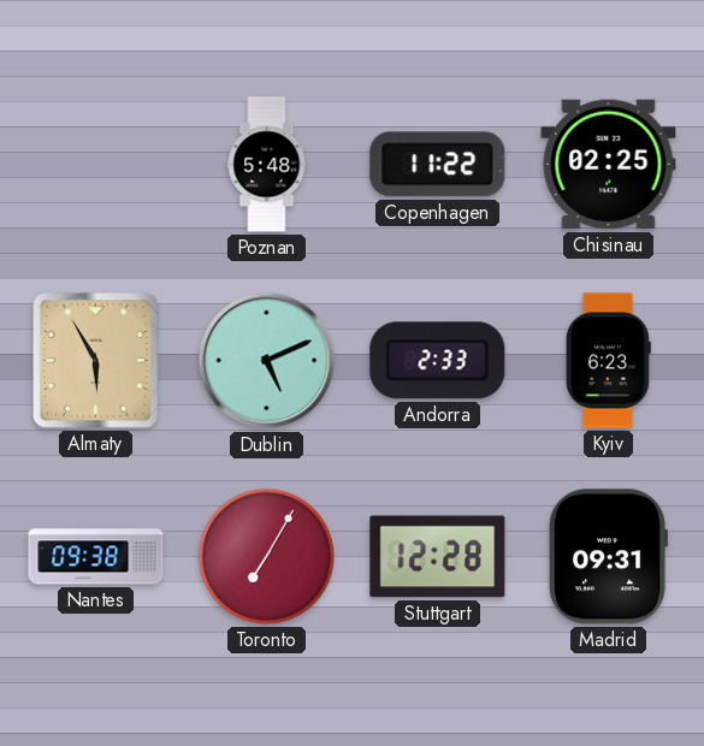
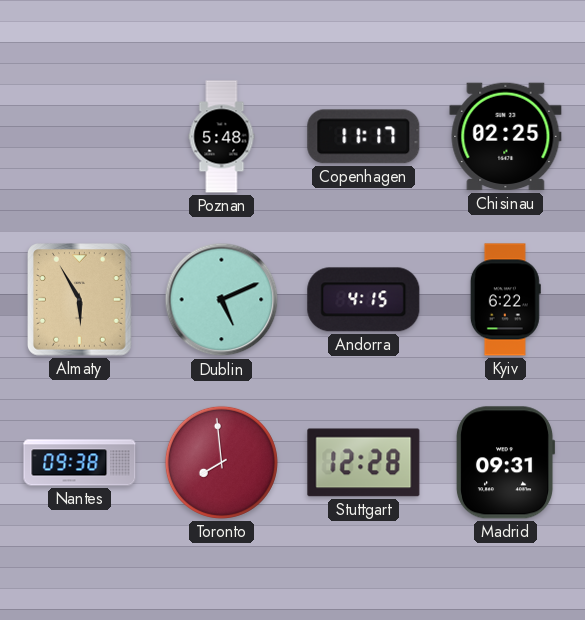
Copenhagen: 11:22 -> 11:17
Andorra: 2:33 -> 4:15
Kyiv: 6:23 -> 6:22
Toronto: 7:05 -> 7:59
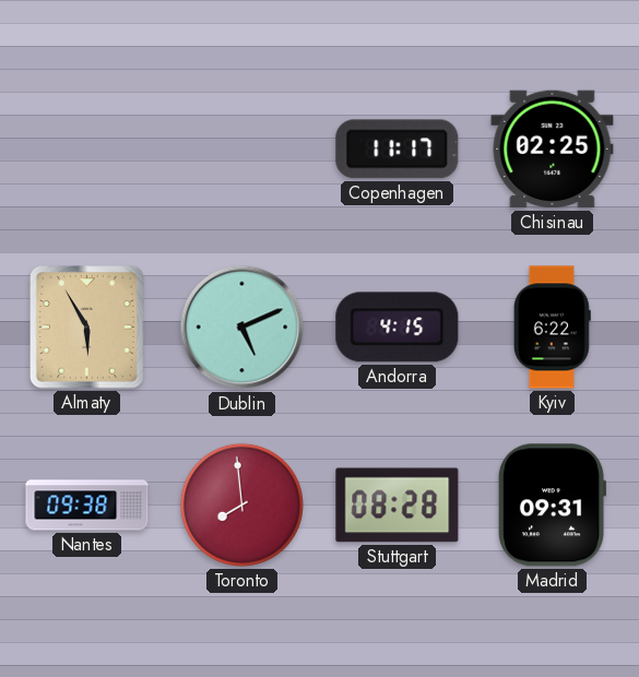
Poznan: 5:48 -> none
Stuttgart: 12:28 -> 08:28
